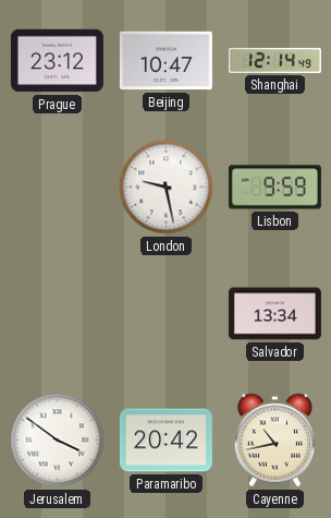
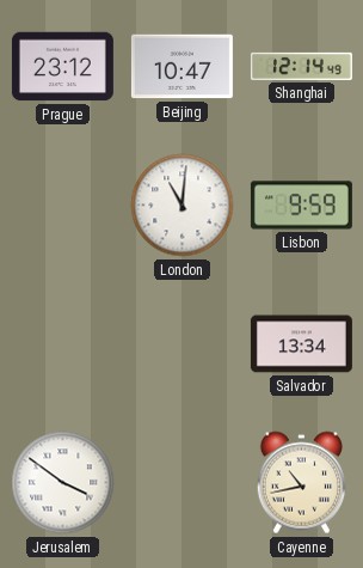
London: 9:28 -> 11:01
Paramaribo: 20:42 -> none
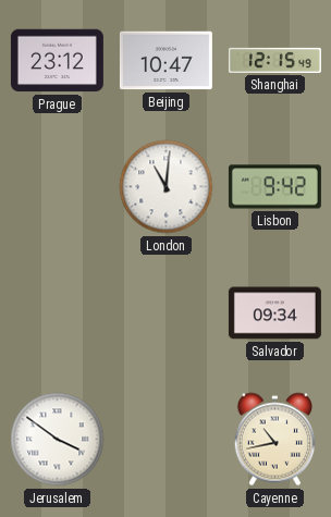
Shanghai: 12:14 -> 12:15
Lisbon: 9:59 -> 9:42
Salvador: 13:34 -> 09:34
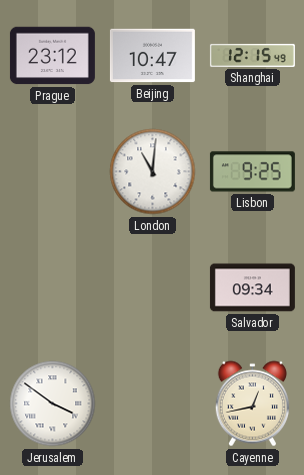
Lisbon: 9:42 -> 9:25
Cayenne: 10:43 -> 12:43
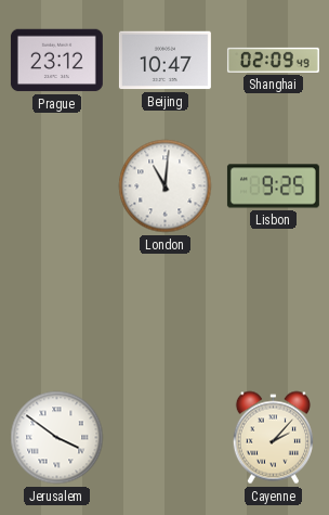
Shanghai: 12:15 -> 02:09
Salvador: 09:34 -> none
Cayenne: 12:43 -> 2:07
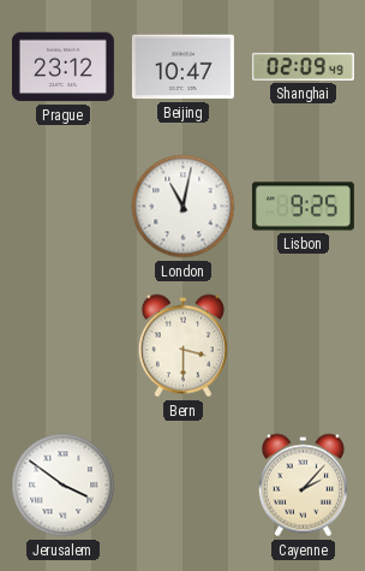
London: 11:01 -> 11:02
Bern: none -> 3:30
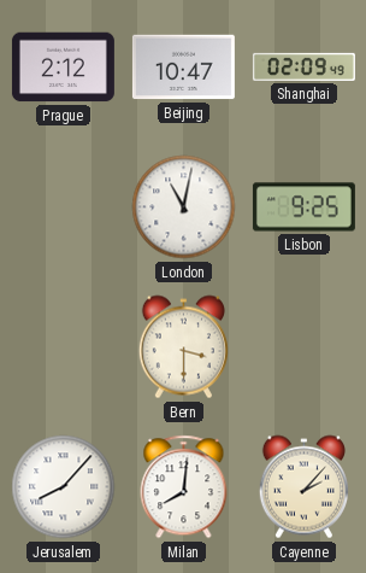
Prague: 23:12 -> 2:12
Jerusalem: 3:51 -> 8:07
Milan: none -> 8:01
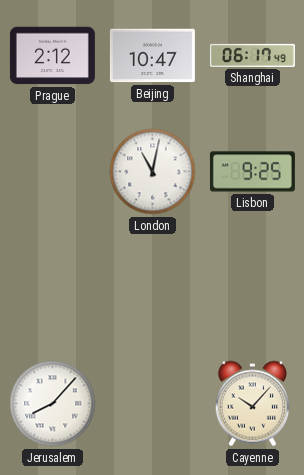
Shanghai: 02:09 -> 06:17
Bern: 3:30 -> none
Milan: 8:01 -> none
Cayenne: 2:07 -> 10:07
